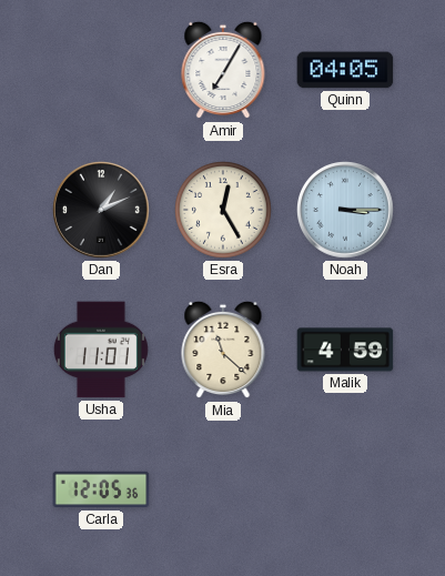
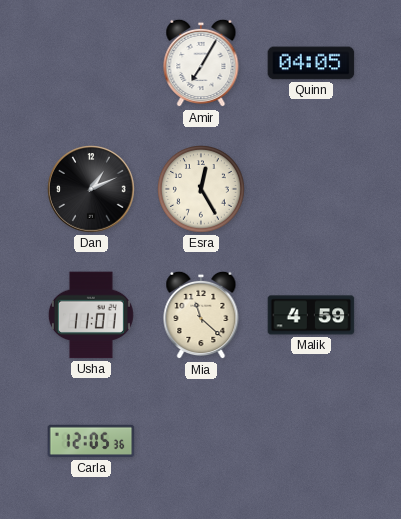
Noah: 3:15 -> none
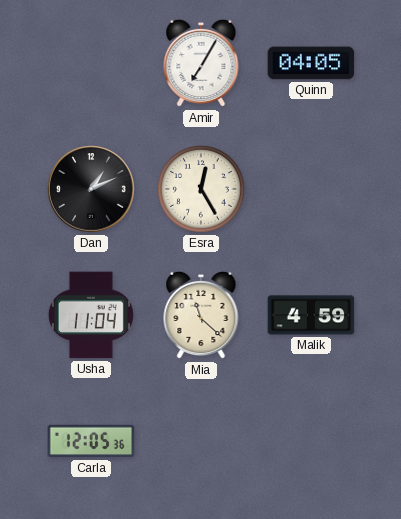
Usha: 11:01 -> 11:04
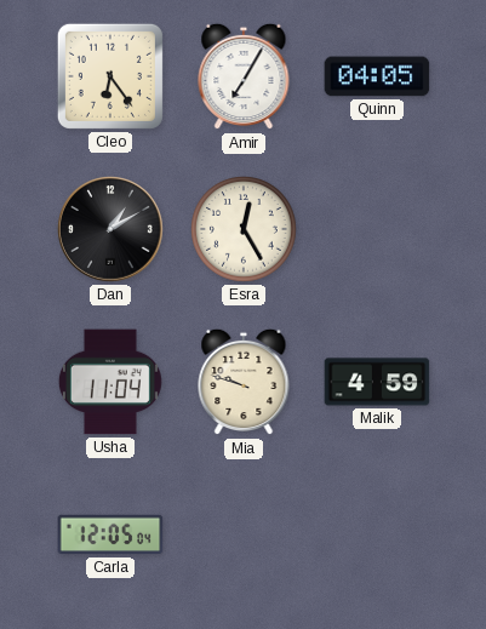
Cleo: none -> 6:24
Dan: 1:11 -> 1:10
Mia: 11:22 -> 9:48
Carla: 12:05:36 -> 12:05:04
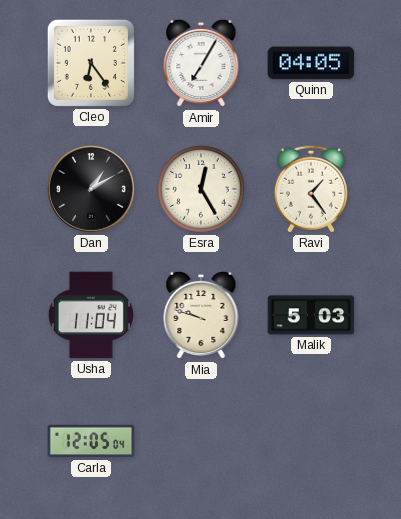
Ravi: none -> 1:24
Malik: 4:59 -> 5:03
